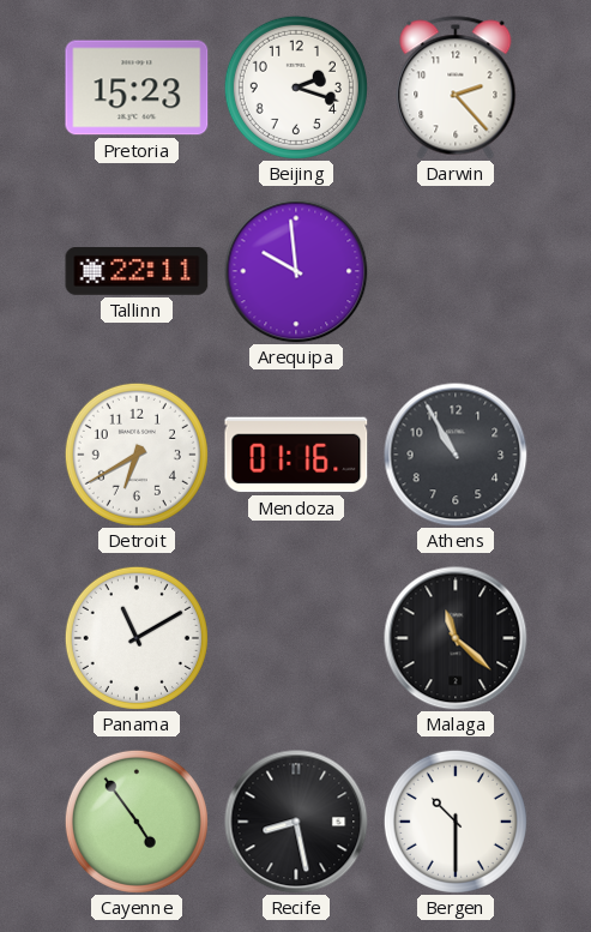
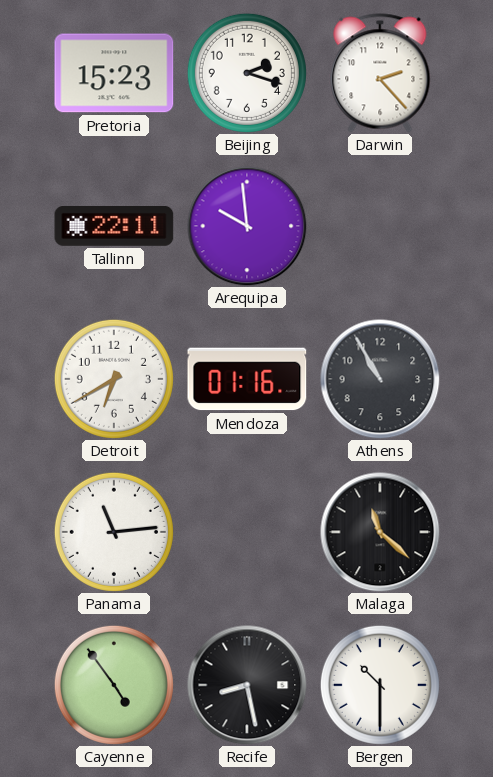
Panama: 11:10 -> 11:14
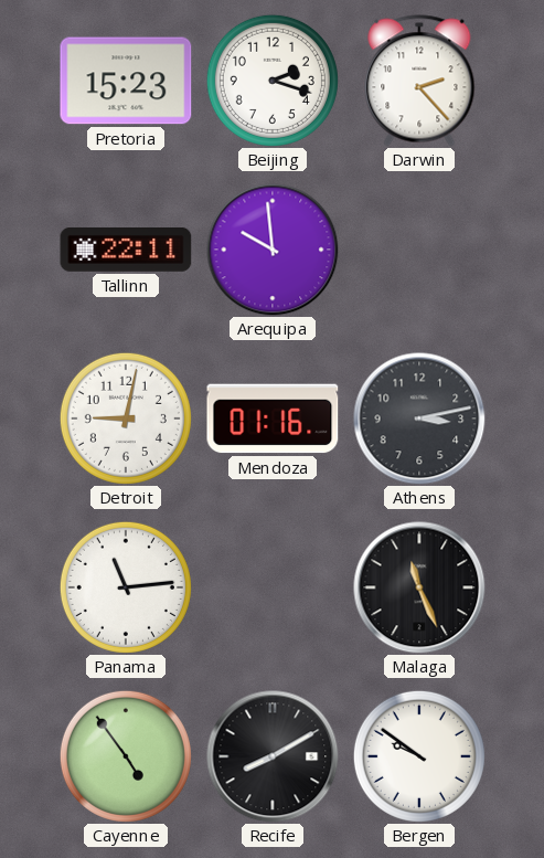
Detroit: 6:40 -> 9:02
Athens: 10:55 -> 3:13
Malaga: 11:22 -> 11:26
Recife: 8:28 -> 8:10
Bergen: 10:30 -> 9:51
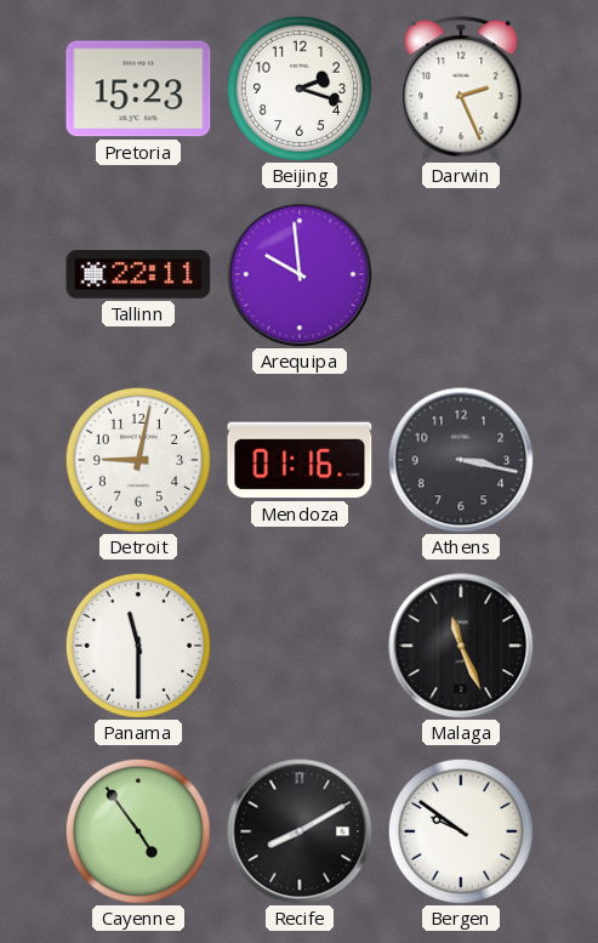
Darwin: 2:23 -> 2:26
Athens: 3:13 -> 3:17
Panama: 11:14 -> 11:30
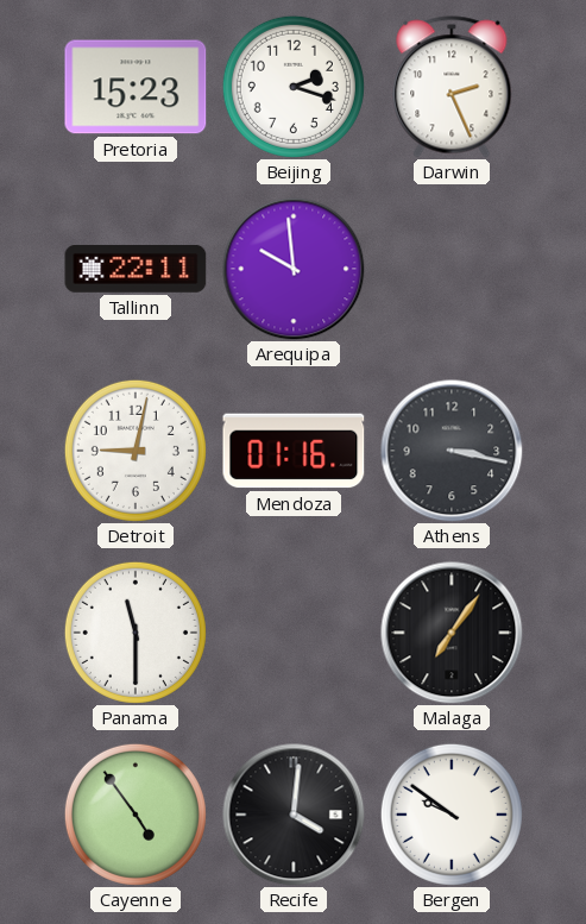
Malaga: 11:26 -> 7:06
Recife: 8:10 -> 4:01
